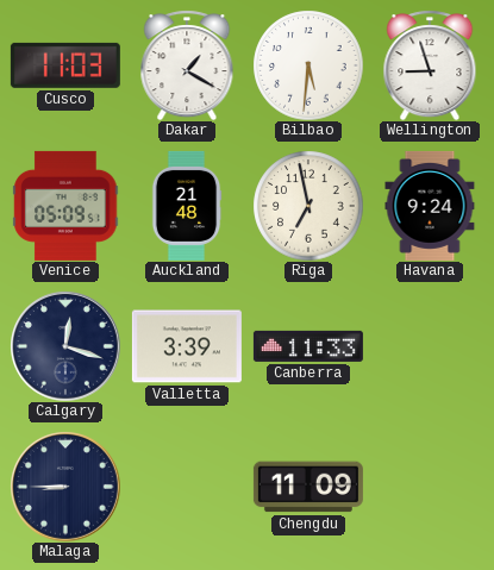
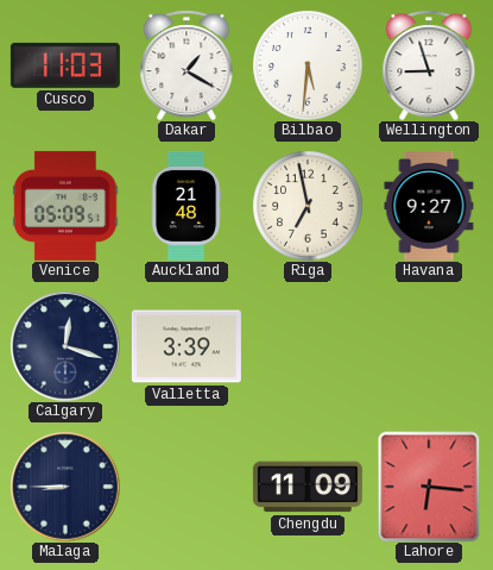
Havana: 9:24 -> 9:27
Canberra: 11:33 -> none
Lahore: none -> 6:16
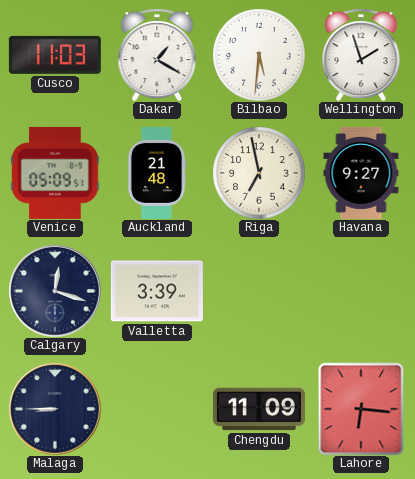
Wellington: 8:57 -> 1:57
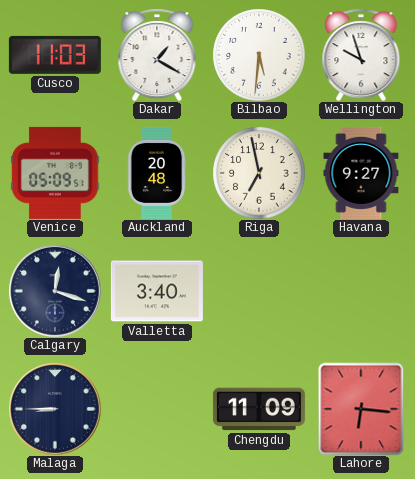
Wellington: 1:57 -> 9:57
Auckland: 21:48 -> 20:48
Valletta: 3:39 -> 3:40
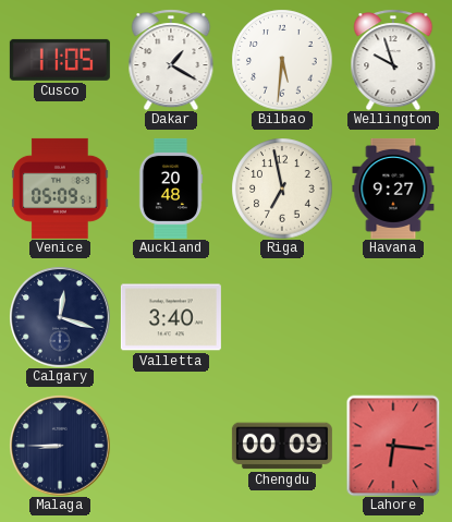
Cusco: 11:03 -> 11:05
Chengdu: 11:09 -> 00:09
